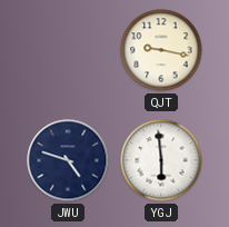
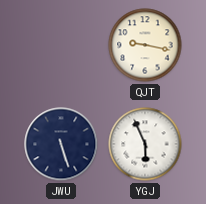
JWU: 4:48 -> 5:27
YGJ: 5:59 -> 5:56
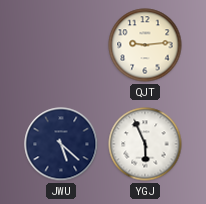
QJT: 9:17 -> 9:14
JWU: 5:27 -> 5:22
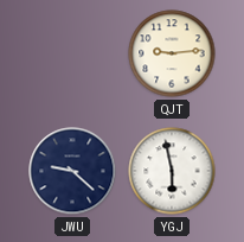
JWU: 5:22 -> 9:22
YGJ: 5:56 -> 5:58
